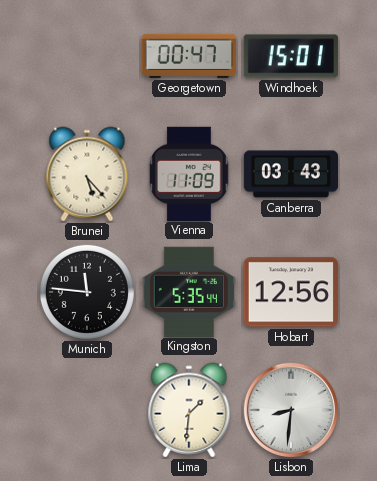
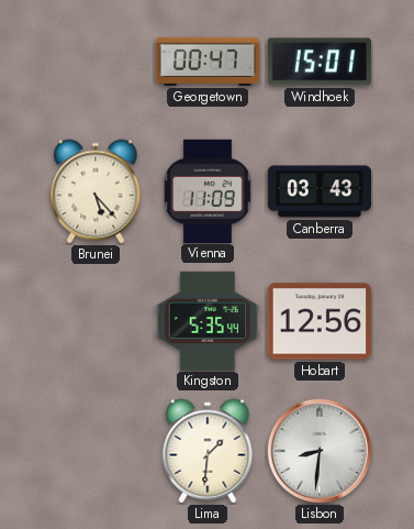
Munich: 11:46 -> none
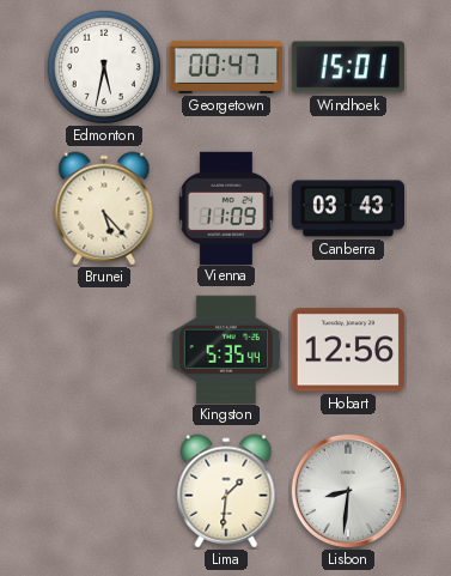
Edmonton: none -> 5:32
